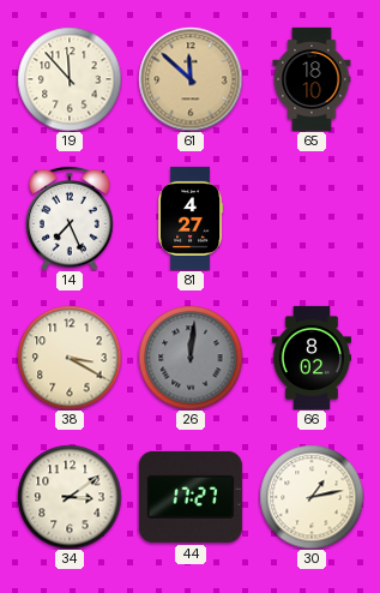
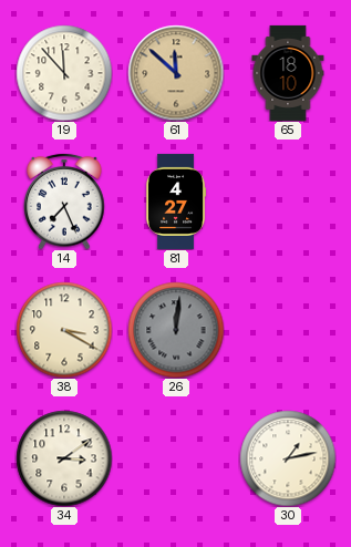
66: 8:02 -> none
44: 17:27 -> none
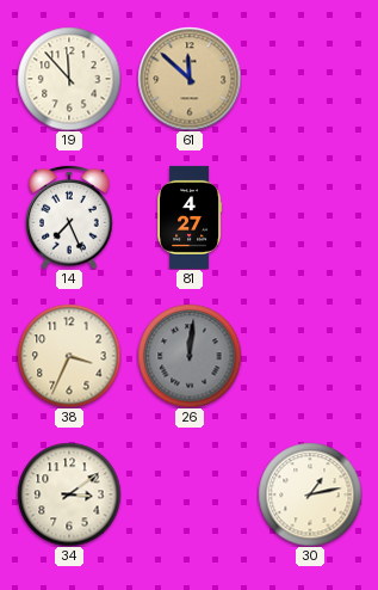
65: 18:10 -> none
38: 3:20 -> 3:34
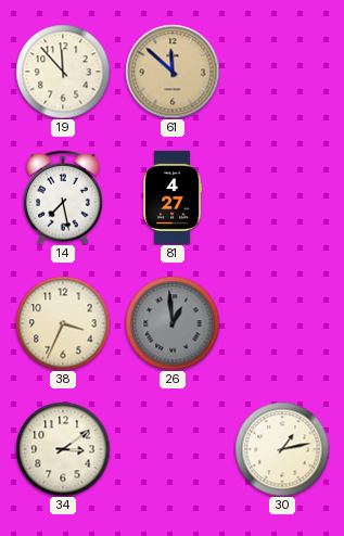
14: 7:26 -> 7:28
26: 12:01 -> 12:59
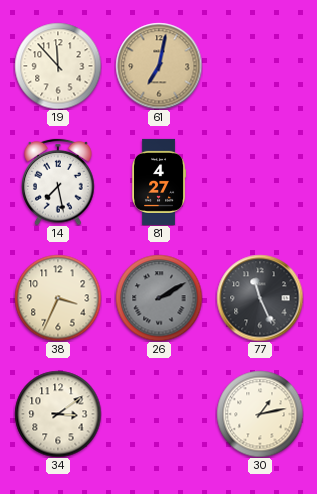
61: 11:52 -> 7:02
26: 12:59 -> 2:10
77: none -> 11:26
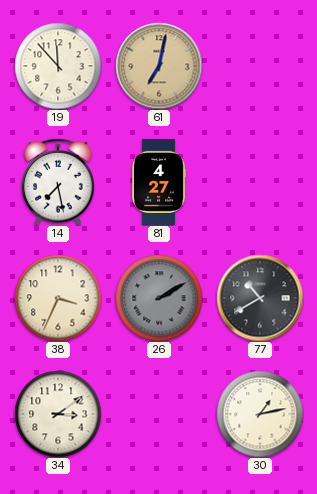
77: 11:26 -> 10:40
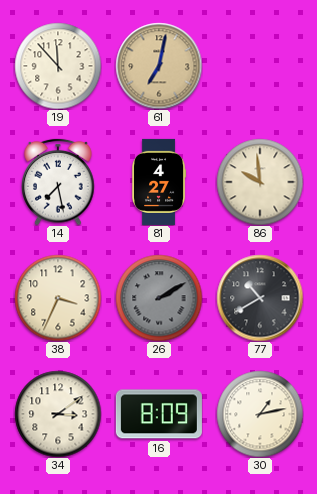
86: none -> 9:59
16: none -> 8:09
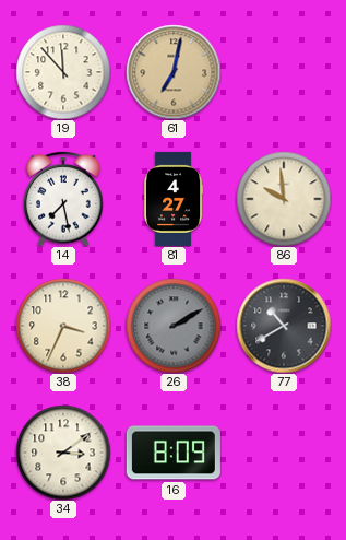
30: 1:13 -> none
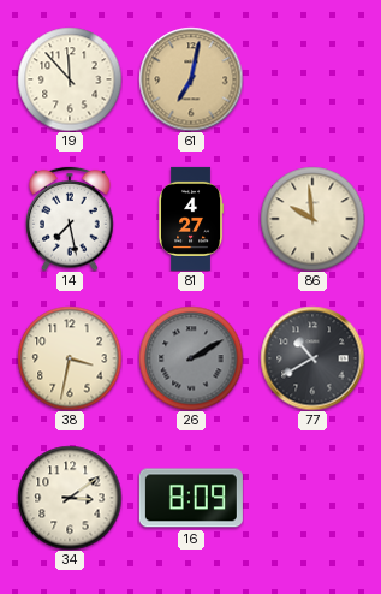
38: 3:34 -> 3:32
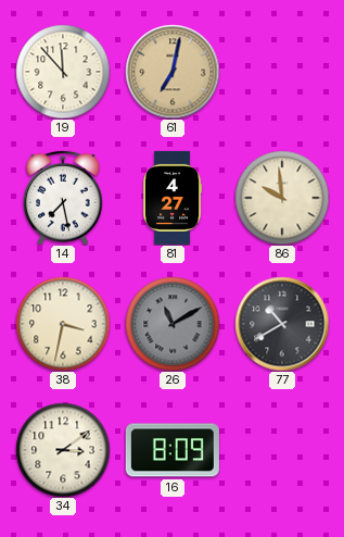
26: 2:10 -> 11:10
